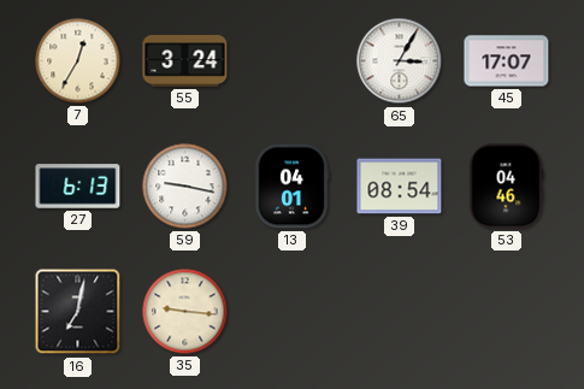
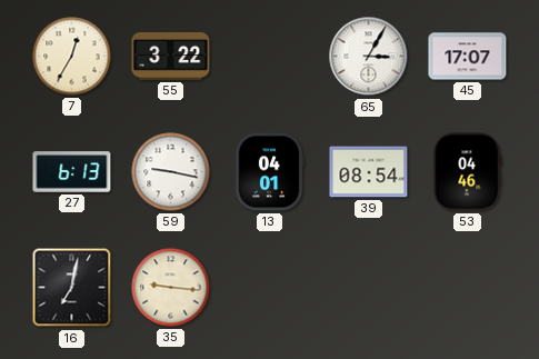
55: 3:24 -> 3:22
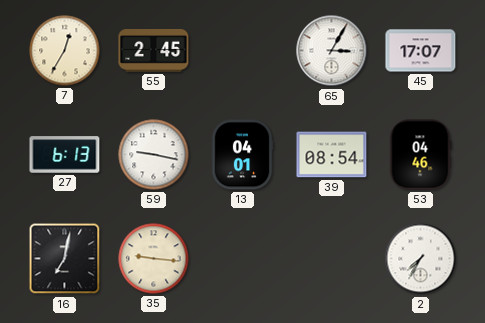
55: 3:22 -> 2:45
2: none -> 7:35
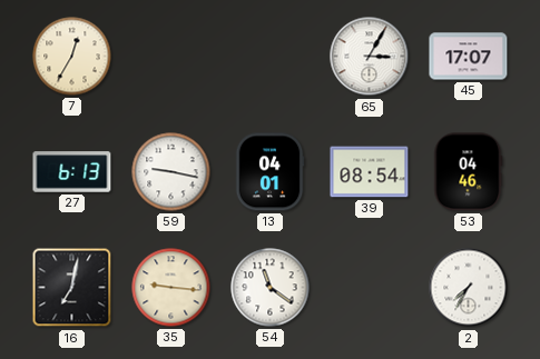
55: 2:45 -> none
54: none -> 11:21
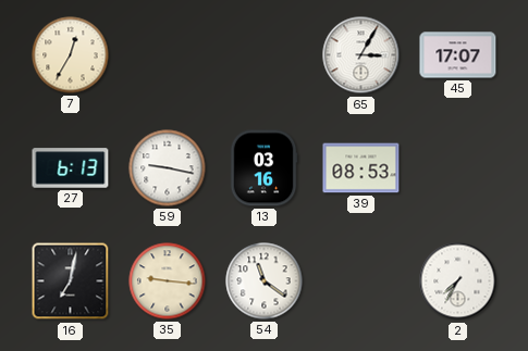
13: 04:01 -> 03:16
39: 08:54 -> 08:53
53: 04:46 -> none
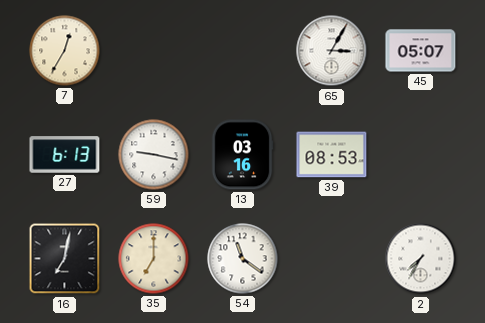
45: 17:07 -> 05:07
35: 9:16 -> 7:00
